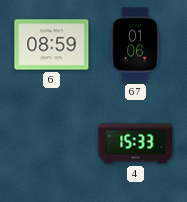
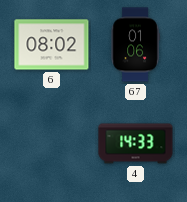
6: 08:59 -> 08:02
4: 15:33 -> 14:33
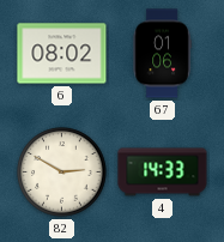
82: none -> 2:50
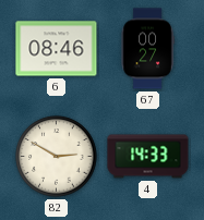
6: 08:02 -> 08:46
67: 01:06 -> 00:27
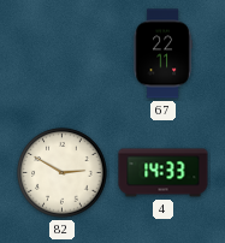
6: 08:46 -> none
67: 00:27 -> 22:11
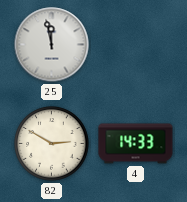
25: none -> 11:58
67: 22:11 -> none
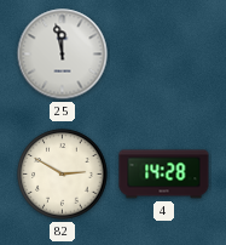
4: 14:33 -> 14:28
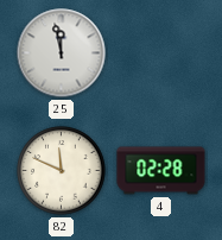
82: 2:50 -> 11:49
4: 14:28 -> 02:28
